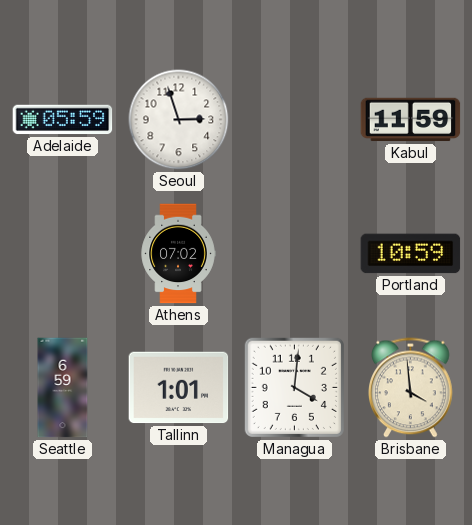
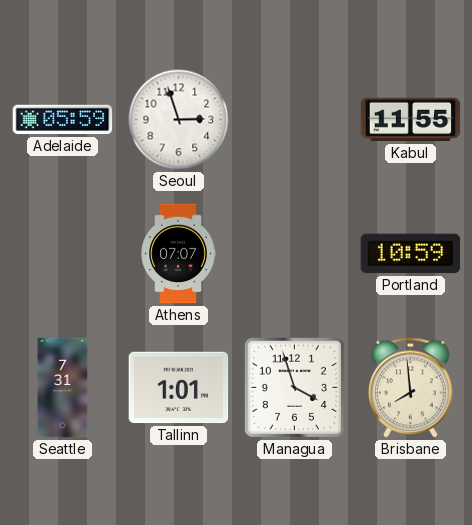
Kabul: 11:59 -> 11:55
Athens: 07:02 -> 07:07
Seattle: 6:59 -> 7:31
Managua: 4:01 -> 3:57
Brisbane: 3:59 -> 7:59
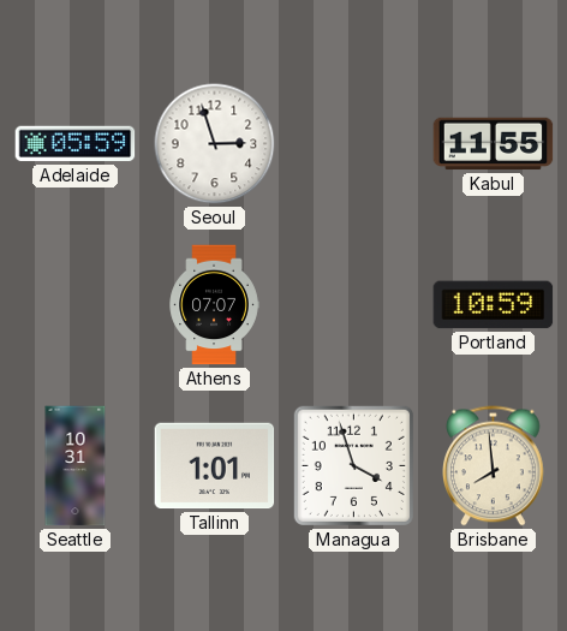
Seattle: 7:31 -> 10:31
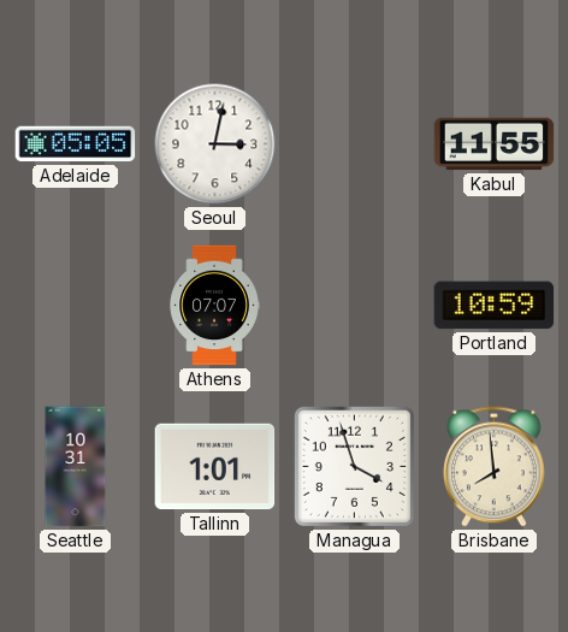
Adelaide: 05:59 -> 05:05
Seoul: 2:57 -> 3:02
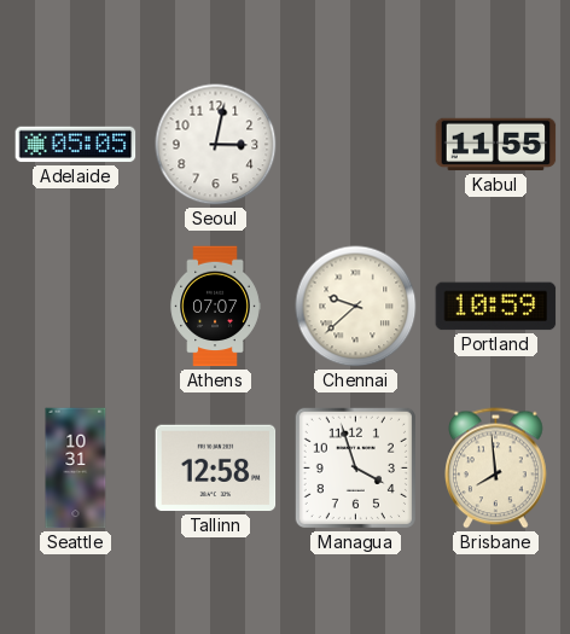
Chennai: none -> 9:38
Tallinn: 1:01 -> 12:58
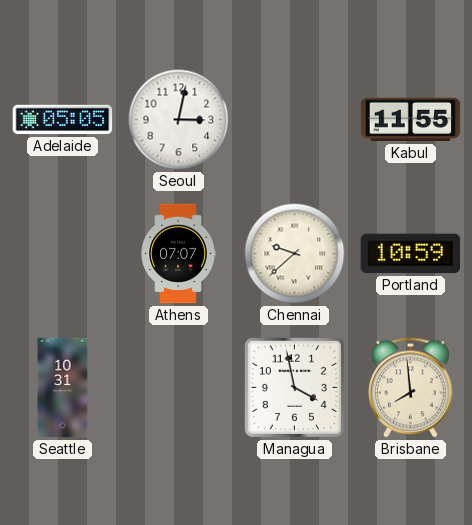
Tallinn: 12:58 -> none
Managua: 3:57 -> 3:58
